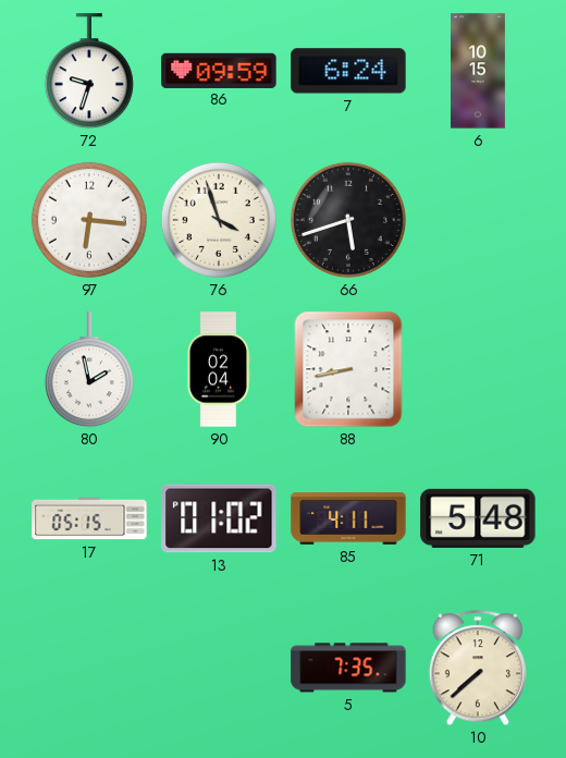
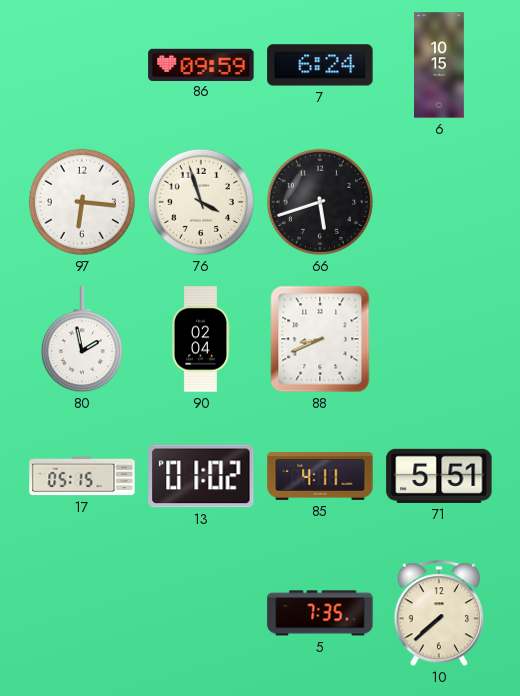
72: 9:33 -> none
88: 8:43 -> 8:41
71: 5:48 -> 5:51
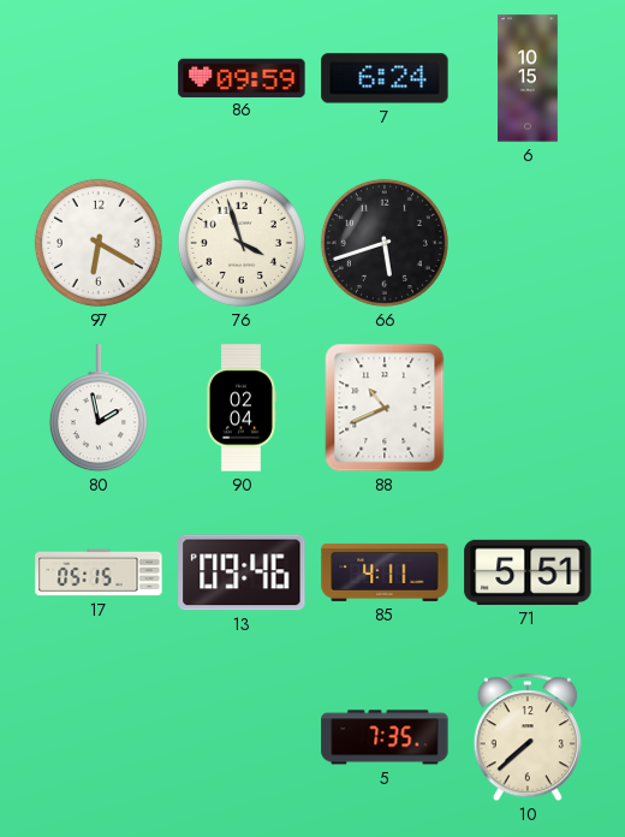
97: 6:16 -> 6:20
88: 8:41 -> 10:41
13: 01:02 -> 09:46
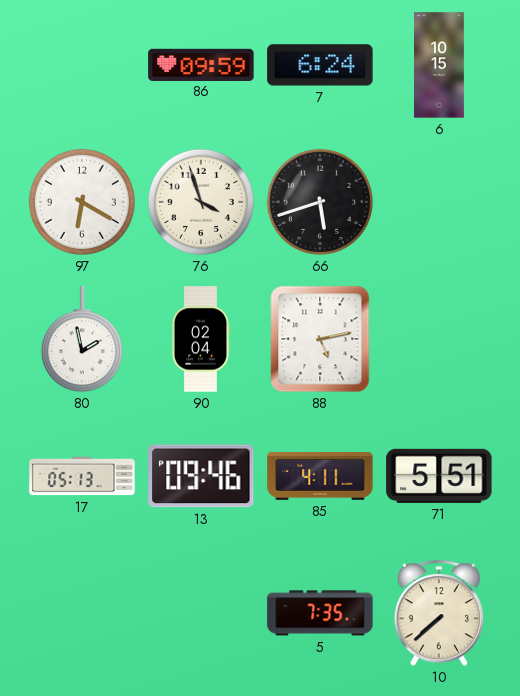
88: 10:41 -> 5:13
17: 05:15 -> 05:13
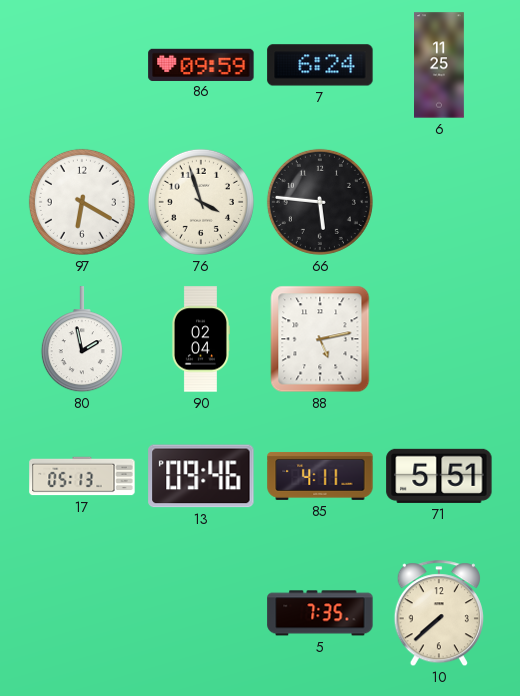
6: 10:15 -> 11:25
66: 5:42 -> 5:46
